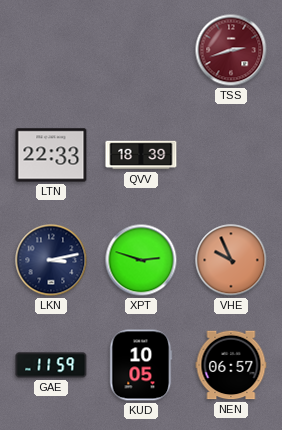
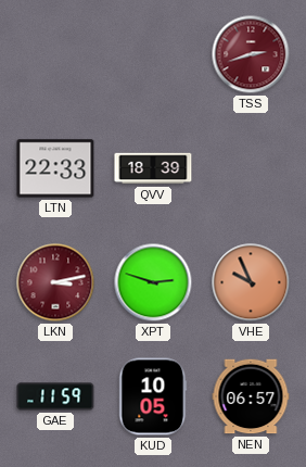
LKN dial: navy -> burgundy
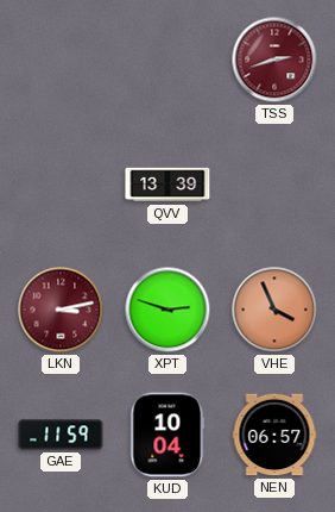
LTN: 22:33 -> none
QVV: 18:39 -> 13:39
VHE: 9:56 -> 3:56
KUD: 10:05 -> 10:04
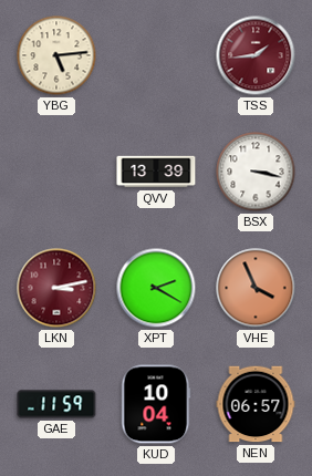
YBG: none -> 5:14
TSS: 2:42 -> 1:44
BSX: none -> 3:17
XPT: 2:48 -> 2:20
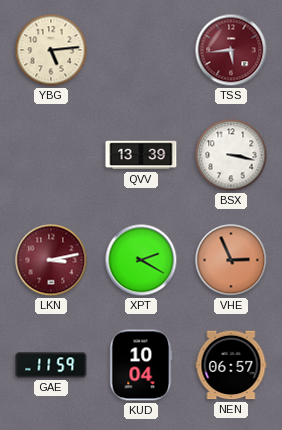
TSS: 1:44 -> 5:44
VHE: 3:56 -> 2:56
